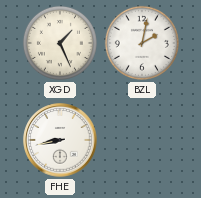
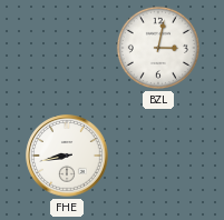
XGD: 1:26 -> none
BZL: 2:02 -> 3:02
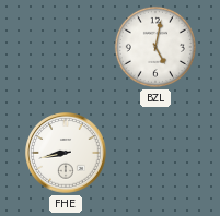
BZL: 3:02 -> 5:02
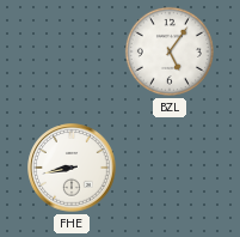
BZL: 5:02 -> 5:06
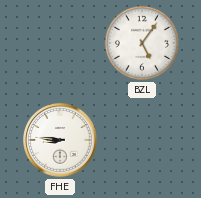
FHE: 8:43 -> 8:46
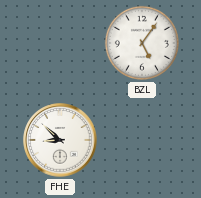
FHE: 8:46 -> 8:52
